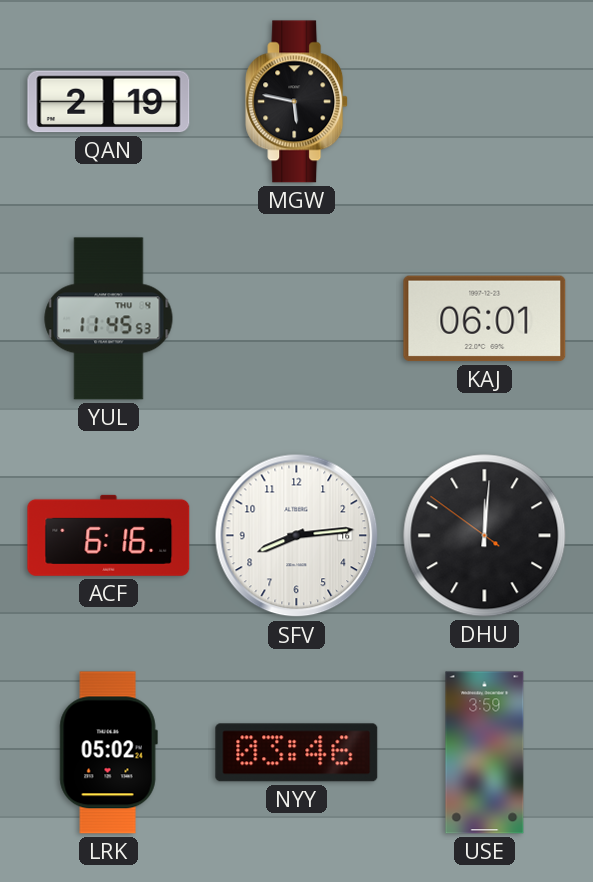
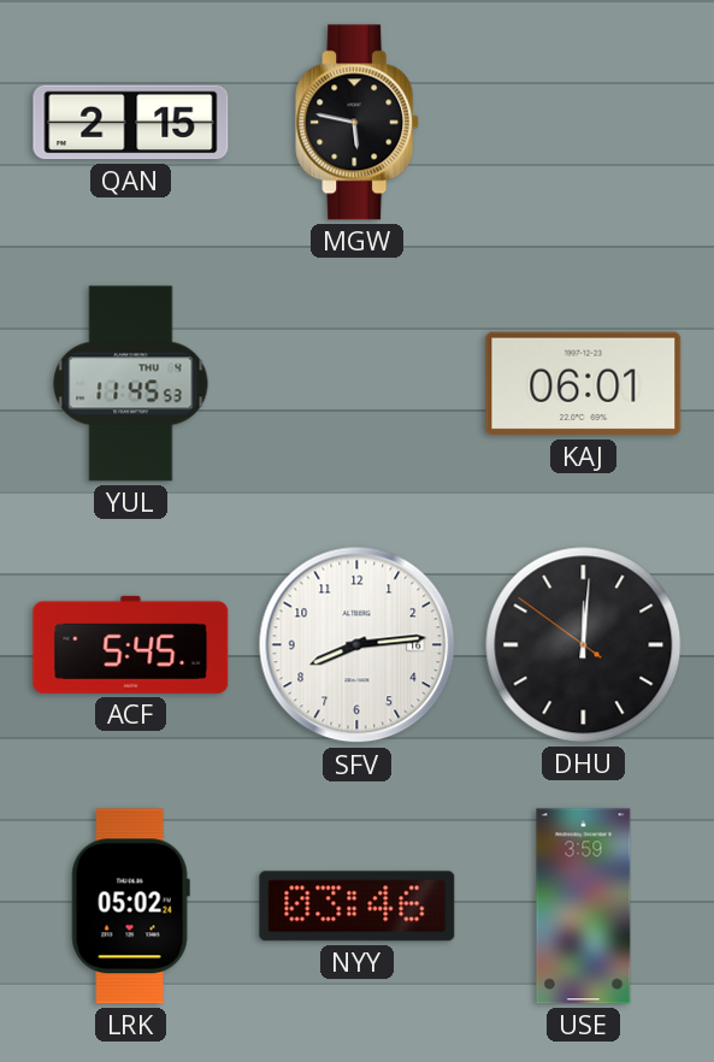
QAN: 2:19 -> 2:15
ACF: 6:16 -> 5:45
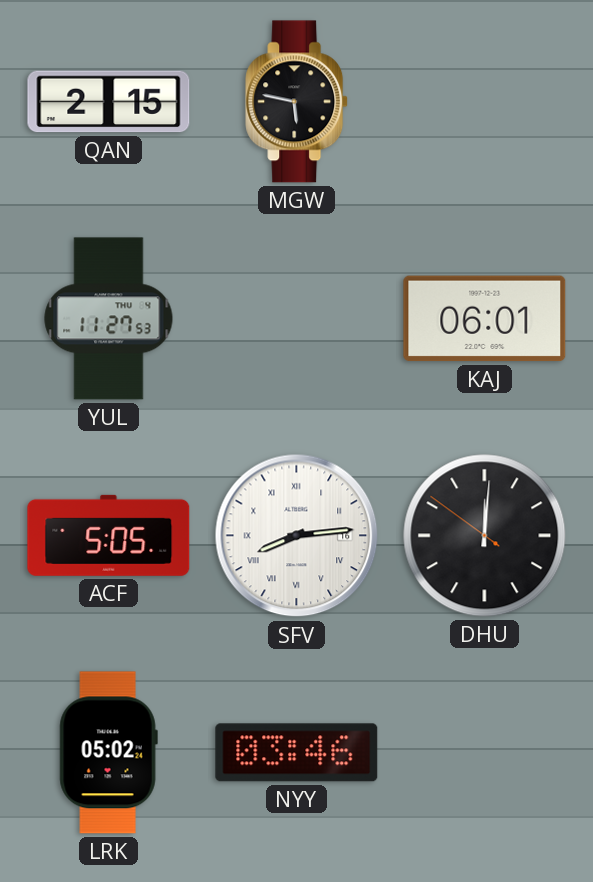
YUL: 11:45 -> 11:27
ACF: 5:45 -> 5:05
SFV numerals: Arabic -> Roman
USE: 3:59 -> none
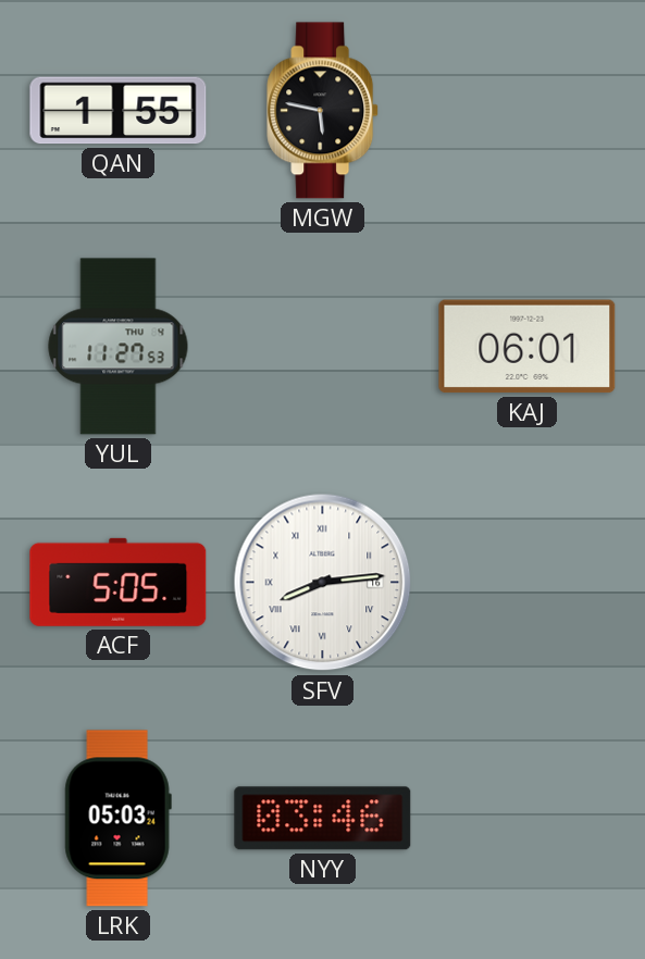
QAN: 2:15 -> 1:55
DHU: 12:00 -> none
LRK: 05:02 -> 05:03
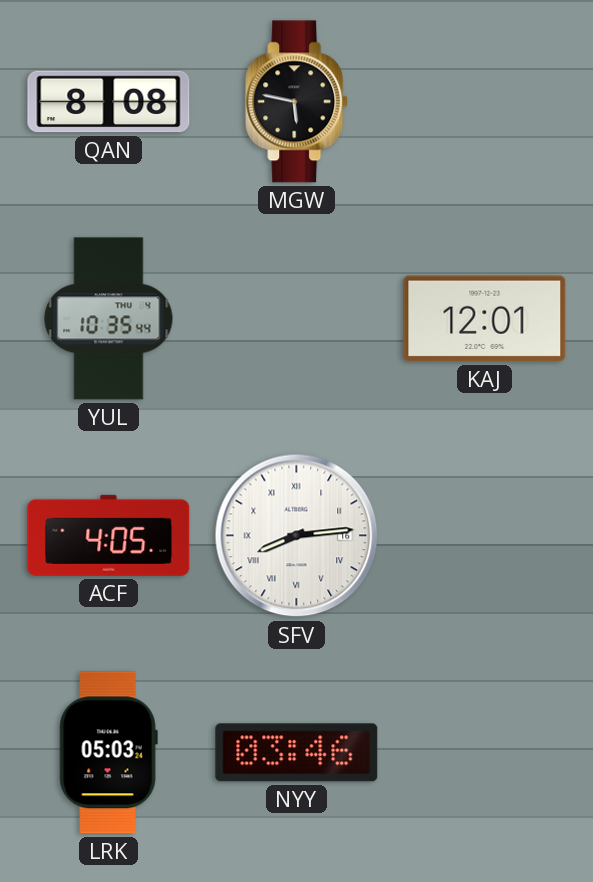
QAN: 1:55 -> 8:08
YUL: 11:27 -> 10:35
KAJ: 06:01 -> 12:01
ACF: 5:05 -> 4:05
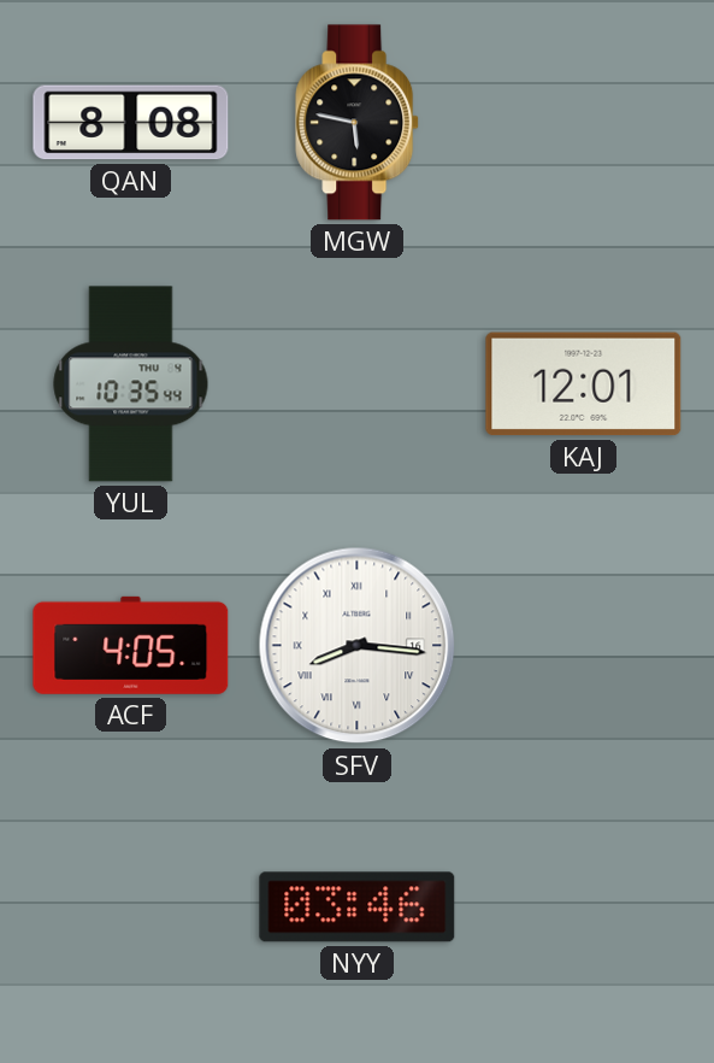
SFV: 8:14 -> 8:16
LRK: 05:03 -> none
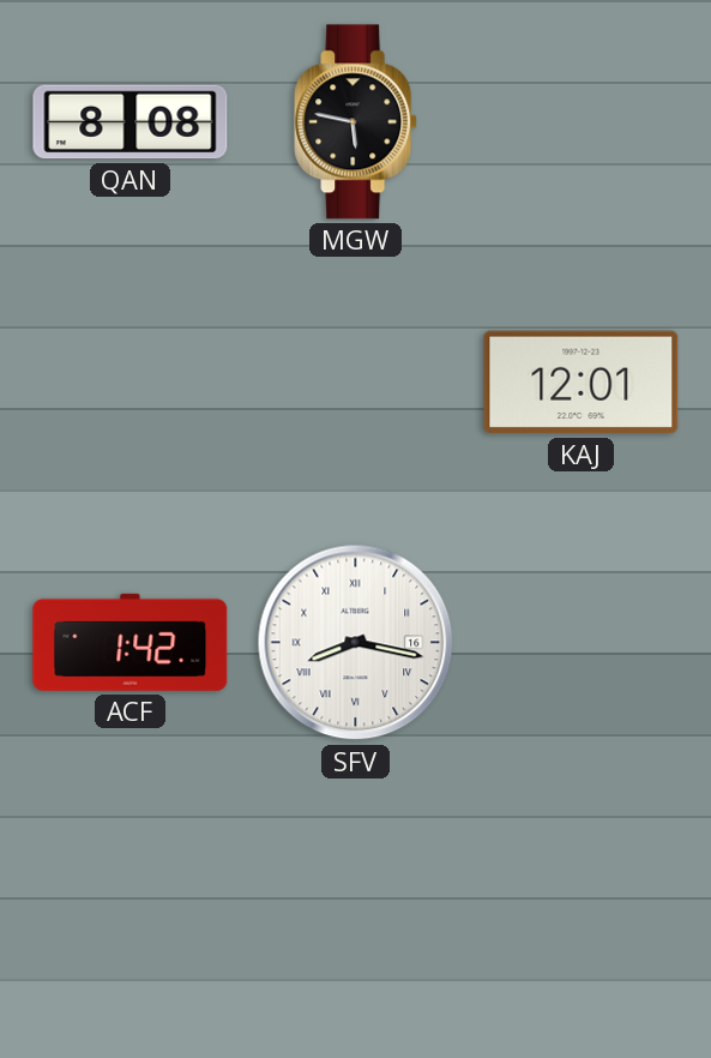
YUL: 10:35 -> none
ACF: 4:05 -> 1:42
SFV: 8:16 -> 8:17
NYY: 03:46 -> none
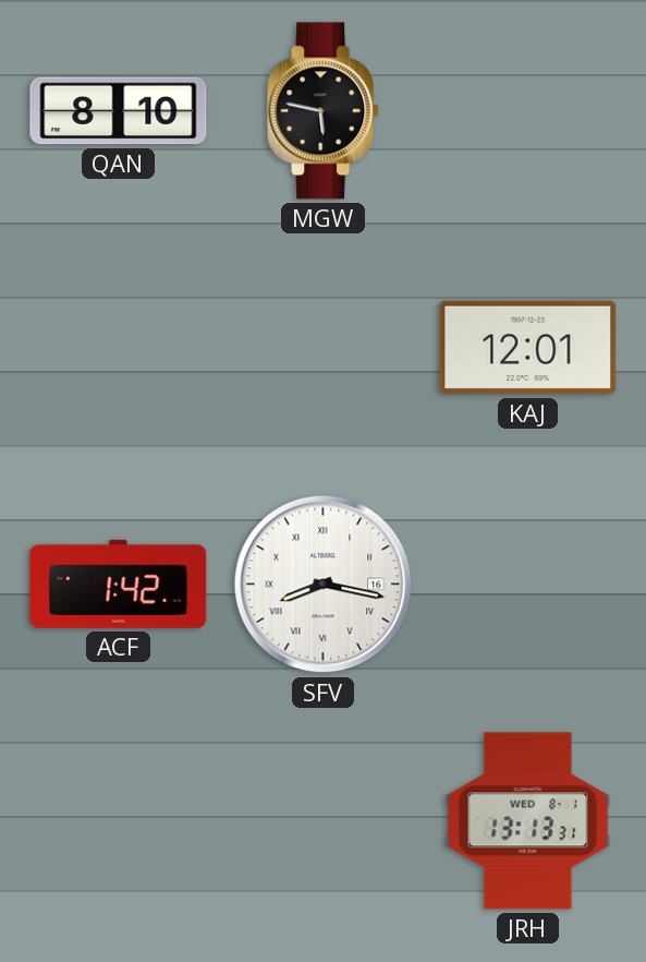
QAN: 8:08 -> 8:10
JRH: none -> 13:13
